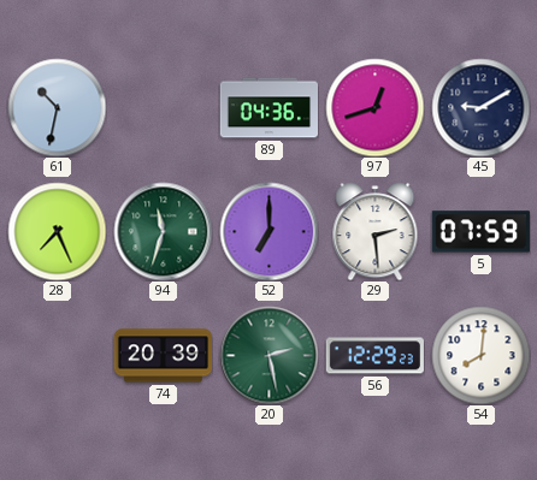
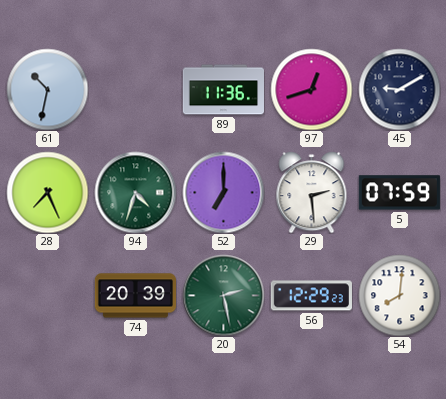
89: 04:36 -> 11:36
94: 11:33 -> 4:33
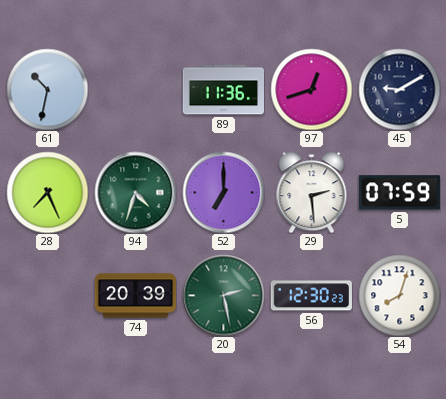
56: 12:29 -> 12:30
54: 8:01 -> 8:03
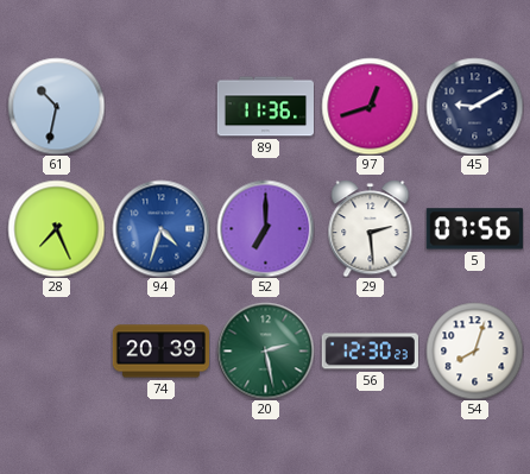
94 dial: green -> blue
5: 07:59 -> 07:56
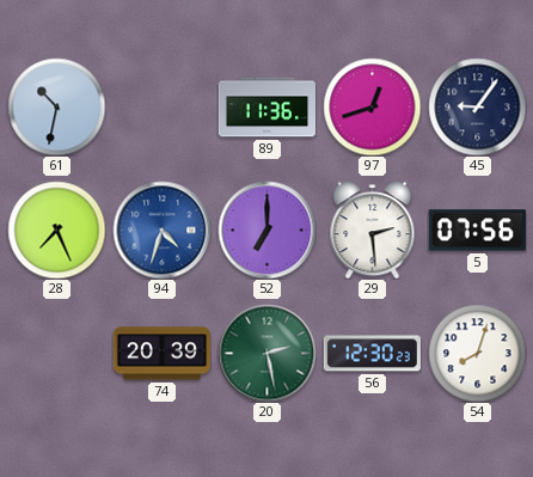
45: 9:10 -> 9:06
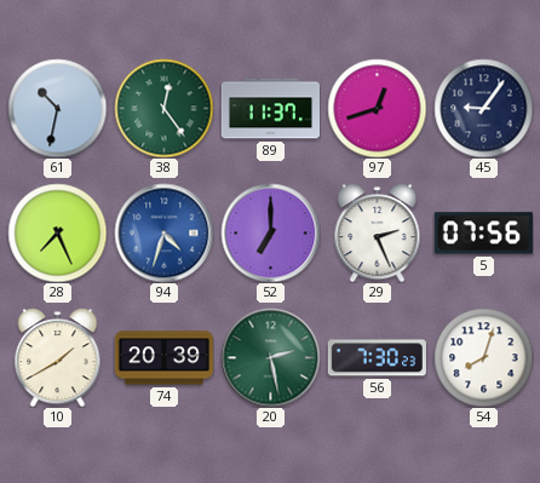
38: none -> 12:24
89: 11:36 -> 11:37
29: 2:29 -> 2:26
10: none -> 1:40
56: 12:30 -> 7:30
